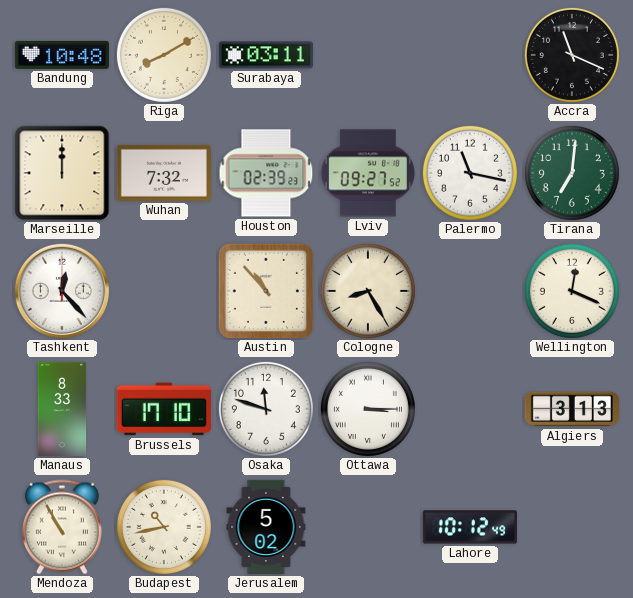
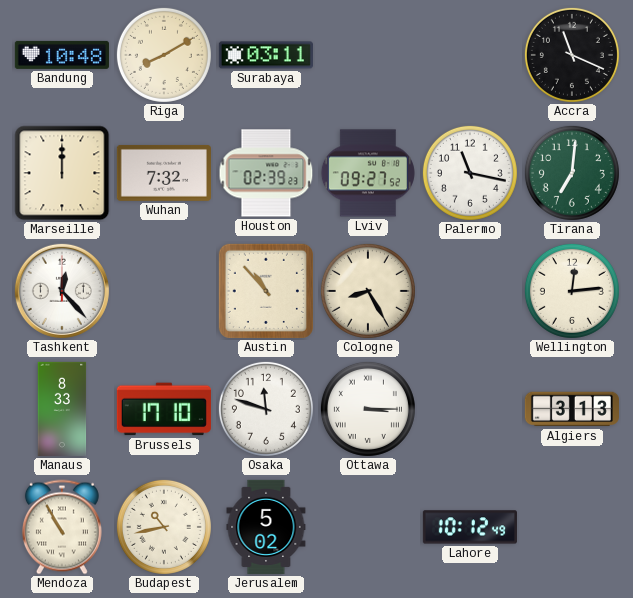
Wellington: 12:19 -> 12:14
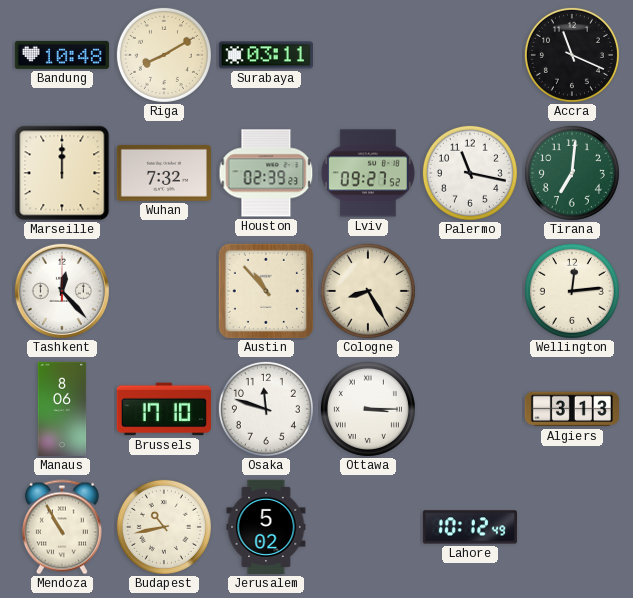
Manaus: 8:33 -> 8:06
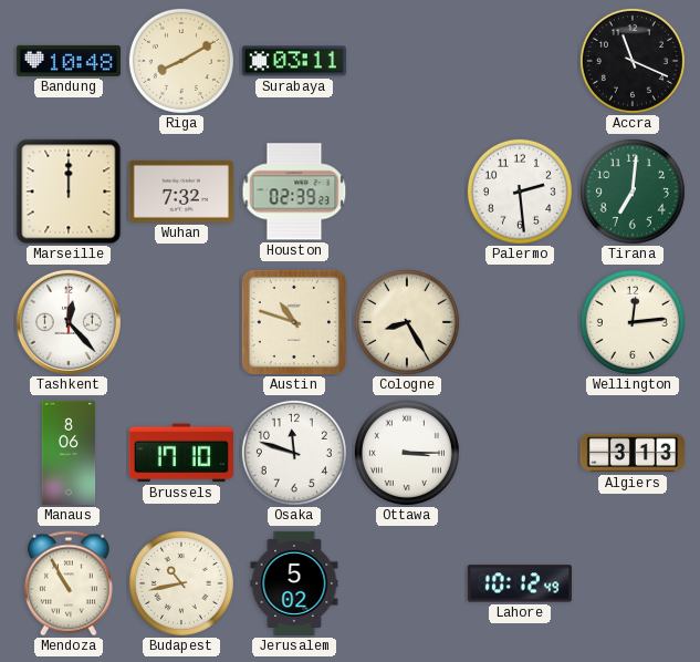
Lviv: 09:27 -> none
Palermo: 11:17 -> 2:29
Austin: 10:53 -> 10:48
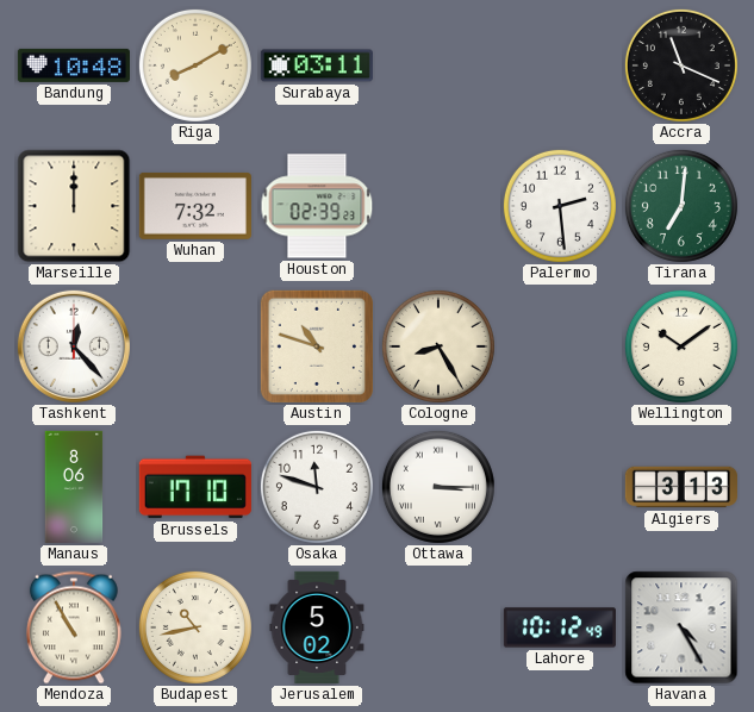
Wellington: 12:14 -> 10:09
Havana: none -> 4:25
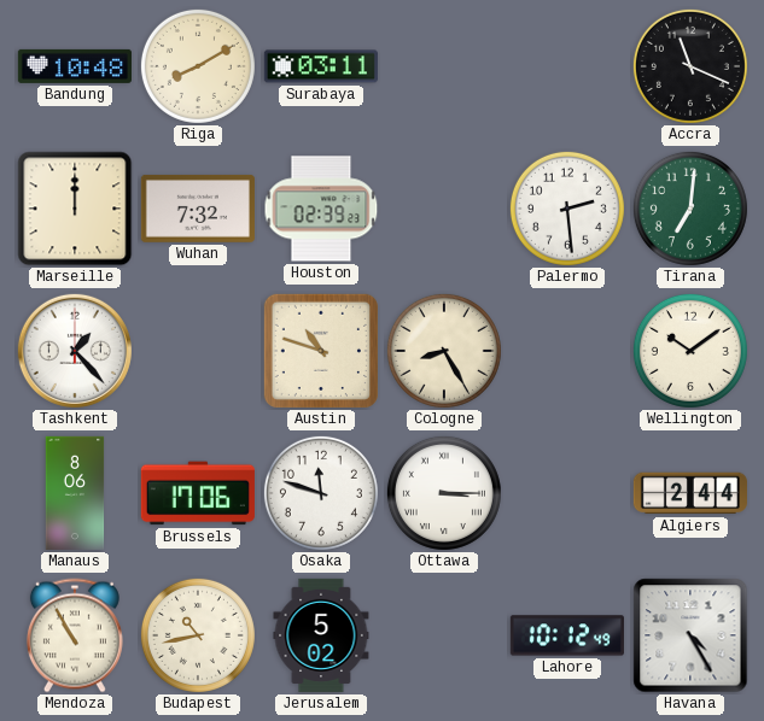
Tashkent: 12:23 -> 1:23
Brussels: 17:10 -> 17:06
Algiers: 3:13 -> 2:44
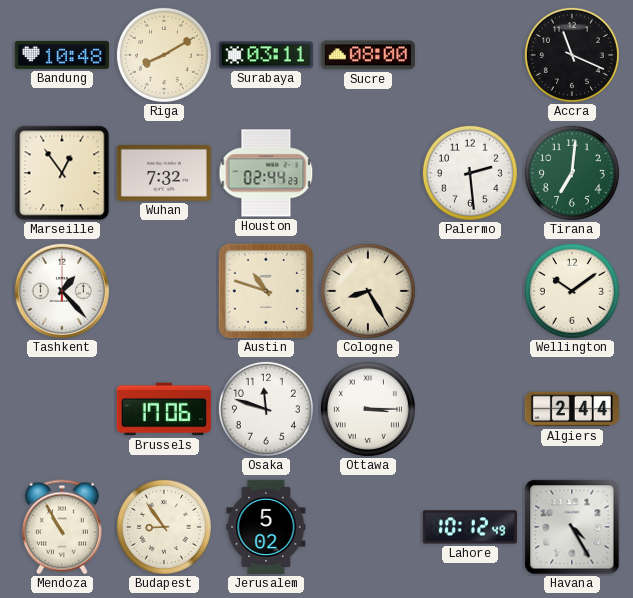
Sucre: none -> 08:00
Marseille: 12:00 -> 12:54
Houston: 02:39 -> 02:44
Manaus: 8:06 -> none
Budapest: 10:43 -> 8:54
